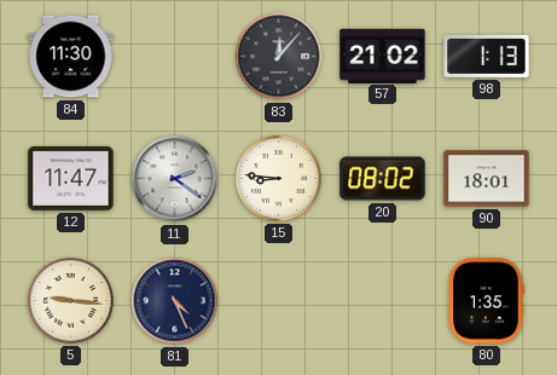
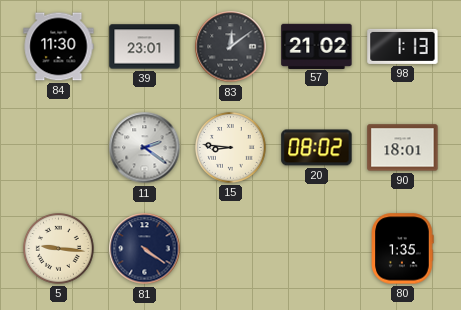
39: none -> 23:01
83: 12:07 -> 12:09
12: 11:47 -> none
81: 4:26 -> 4:21
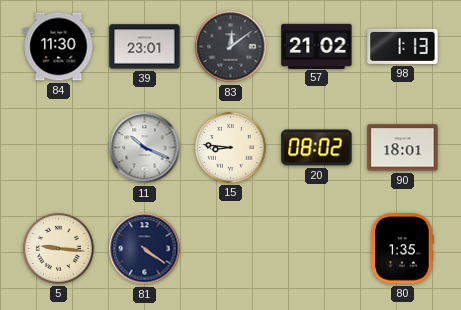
11: 2:21 -> 10:19
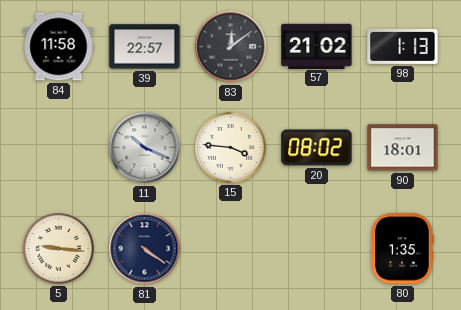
84: 11:30 -> 11:58
39: 23:01 -> 22:57
15: 8:46 -> 3:46
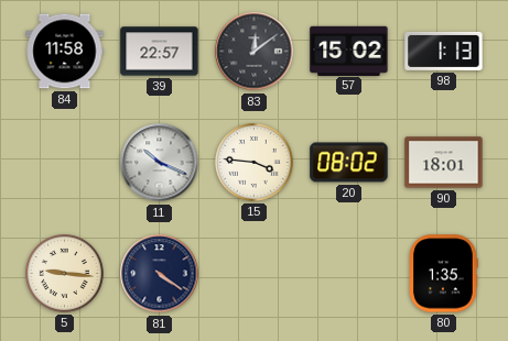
57: 21:02 -> 15:02
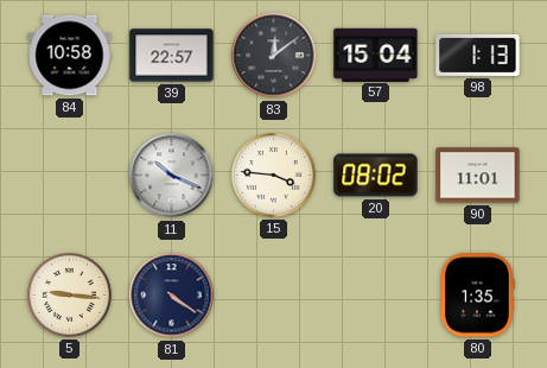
84: 11:58 -> 10:58
57: 15:02 -> 15:04
90: 18:01 -> 11:01
